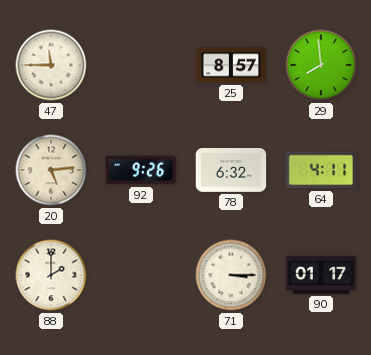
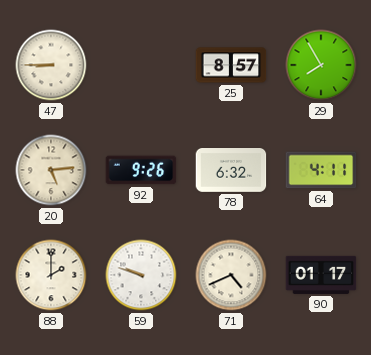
47: 11:45 -> 8:45
29: 7:59 -> 7:55
59: none -> 9:48
71: 3:15 -> 4:41
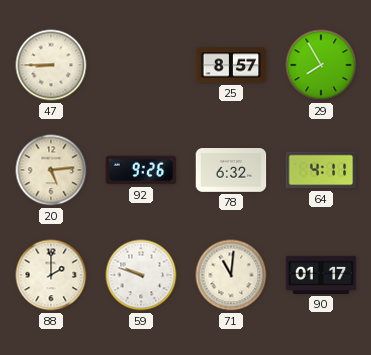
71: 4:41 -> 11:01
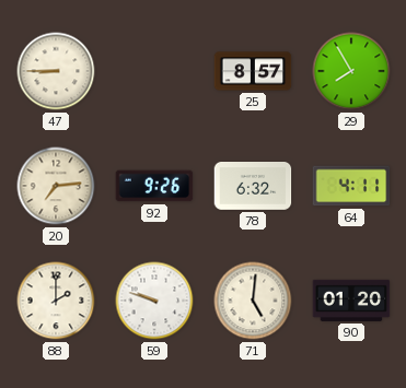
20: 5:14 -> 7:14
71: 11:01 -> 5:01
90: 01:17 -> 01:20
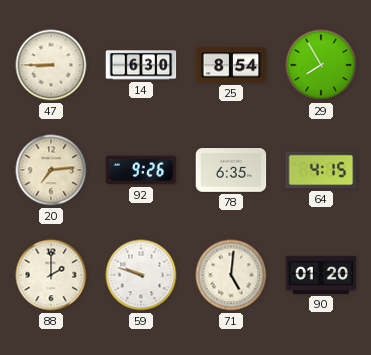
14: none -> 6:30
25: 8:57 -> 8:54
78: 6:32 -> 6:35
64: 4:11 -> 4:15
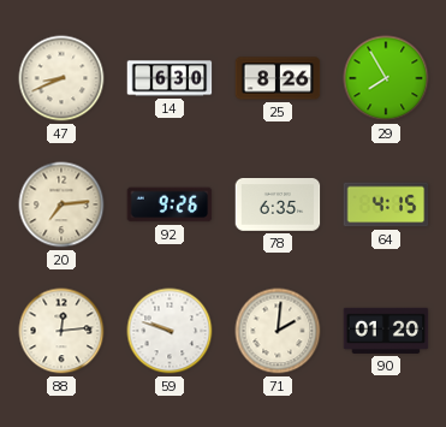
47: 8:45 -> 8:41
25: 8:54 -> 8:26
88: 2:00 -> 12:14
71: 5:01 -> 2:01
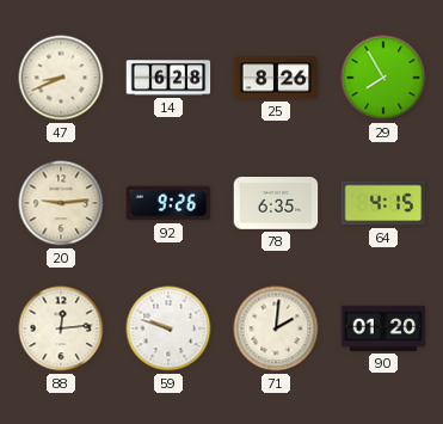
14: 6:30 -> 6:28
20: 7:14 -> 9:14
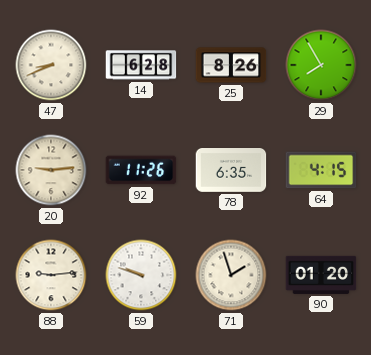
92: 9:26 -> 11:26
88: 12:14 -> 9:14
71: 2:01 -> 1:57
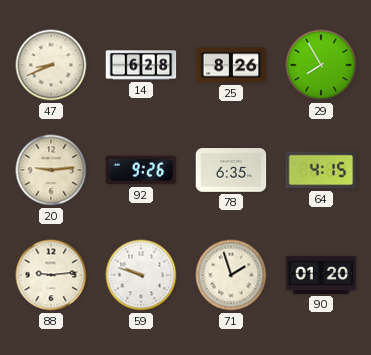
92: 11:26 -> 9:26
